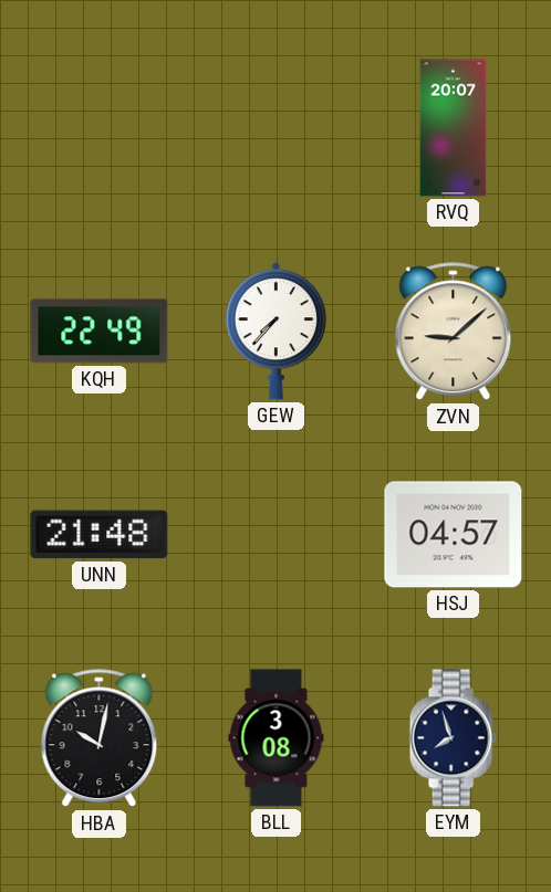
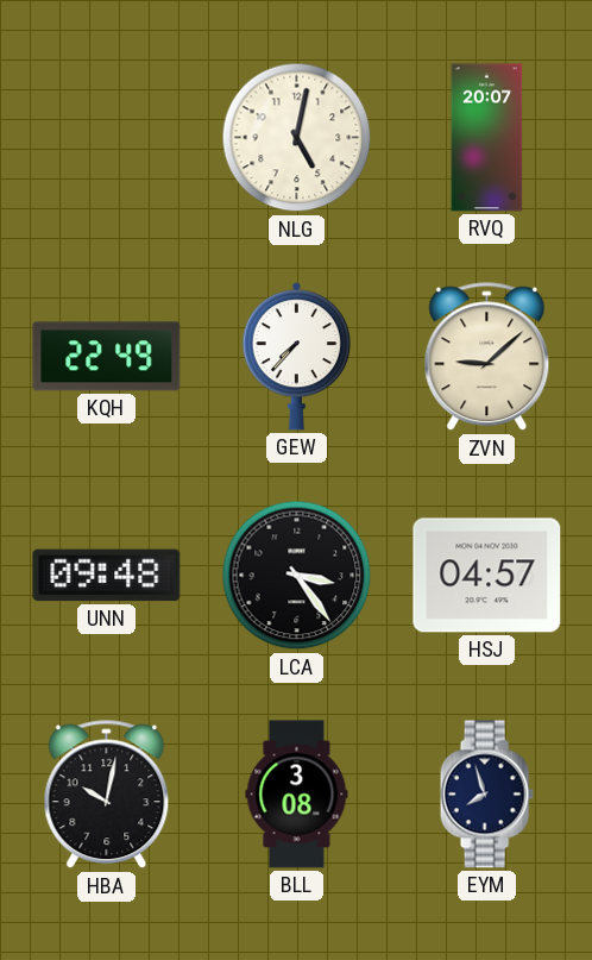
NLG: none -> 5:02
UNN: 21:48 -> 09:48
LCA: none -> 3:24
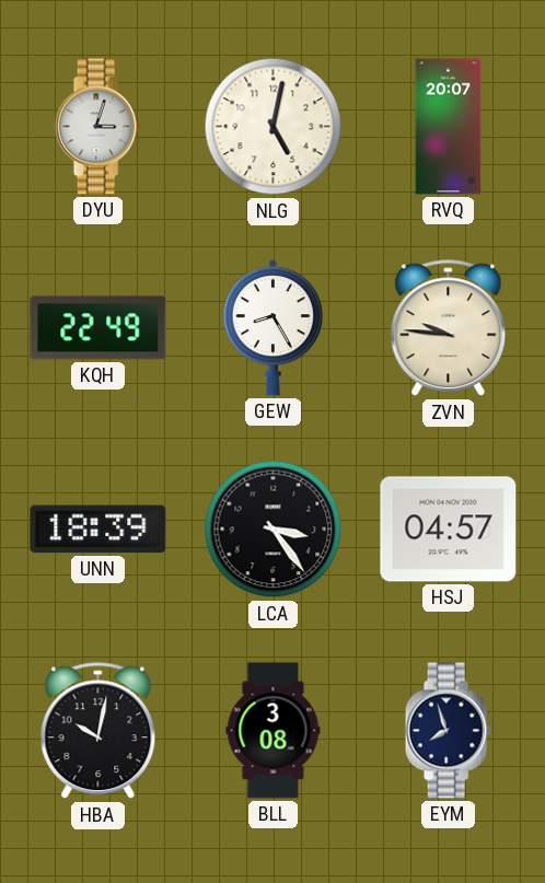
DYU: none -> 3:03
GEW: 7:37 -> 8:25
ZVN: 9:08 -> 9:46
UNN: 09:48 -> 18:39
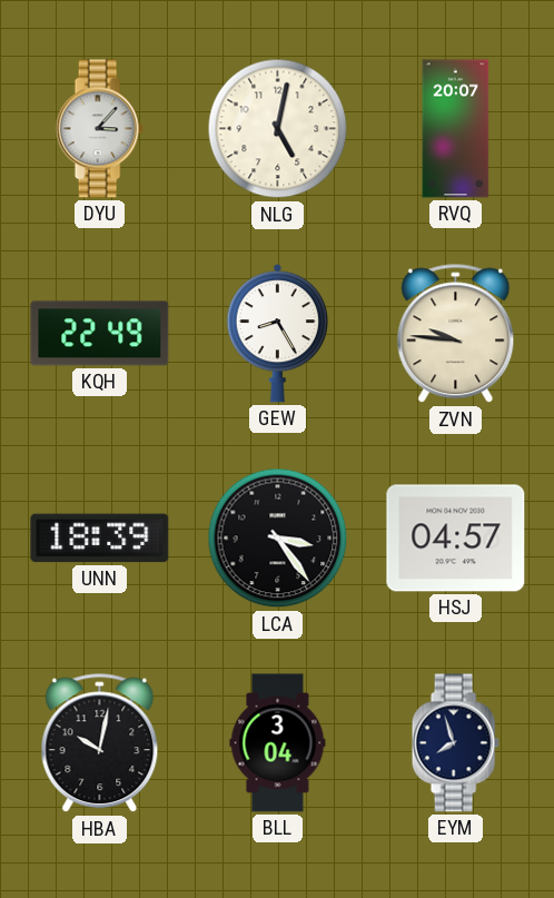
DYU: 3:03 -> 3:07
BLL: 3:08 -> 3:04
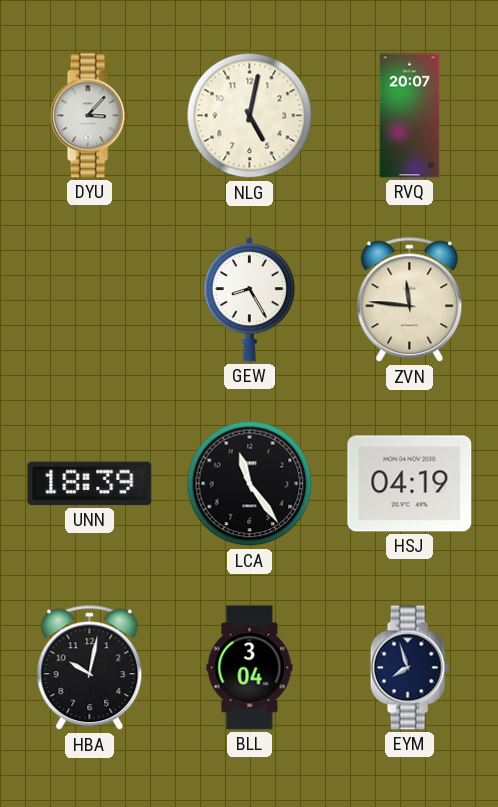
KQH: 22:49 -> none
ZVN: 9:46 -> 11:46
LCA: 3:24 -> 11:24
HSJ: 04:57 -> 04:19
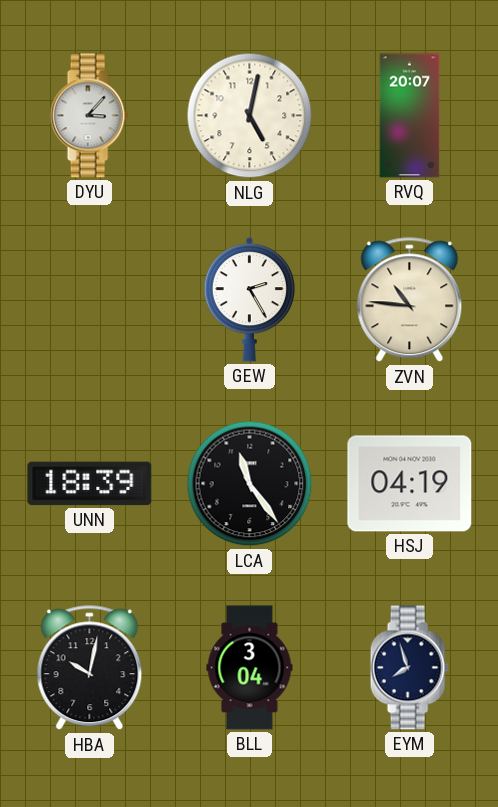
GEW: 8:25 -> 2:25
ZVN: 11:46 -> 10:46
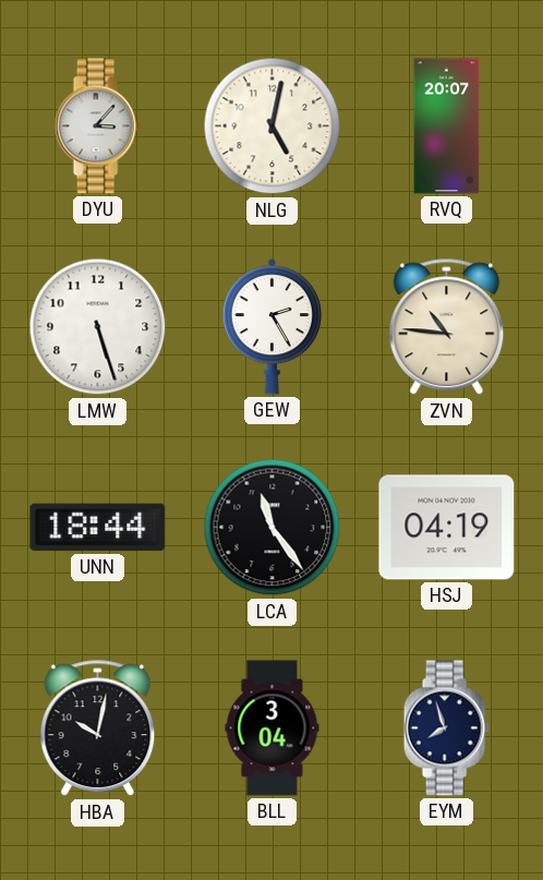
LMW: none -> 5:27
UNN: 18:39 -> 18:44
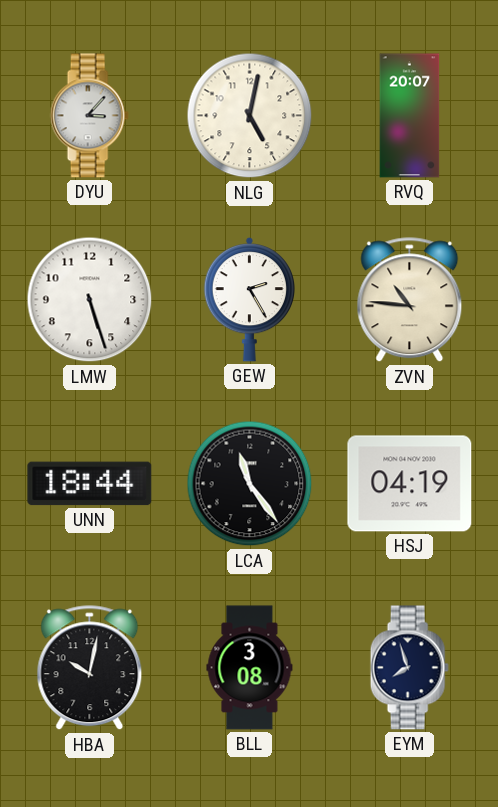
BLL: 3:04 -> 3:08
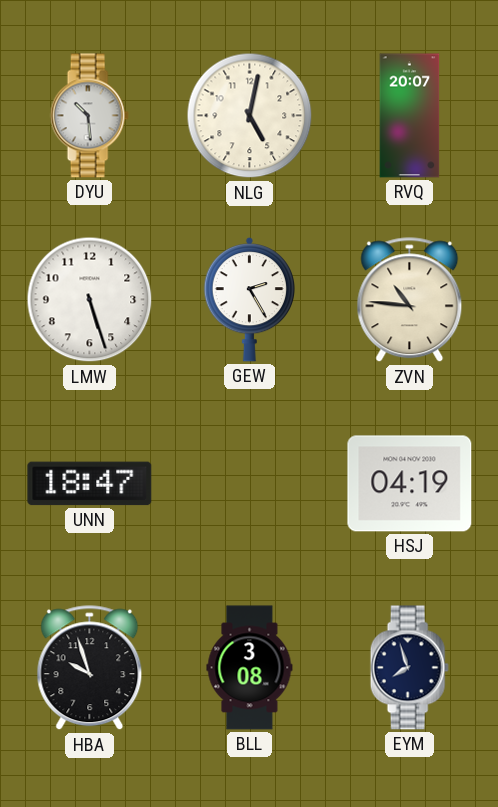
DYU: 3:07 -> 10:29
UNN: 18:44 -> 18:47
LCA: 11:24 -> none
HBA: 10:02 -> 9:57
